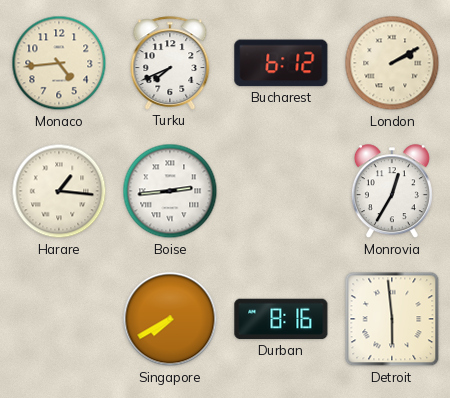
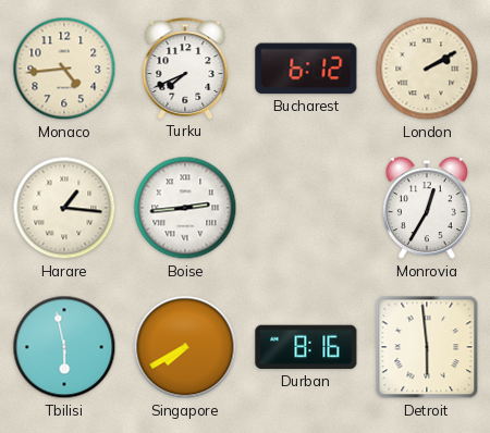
Tbilisi: none -> 5:58
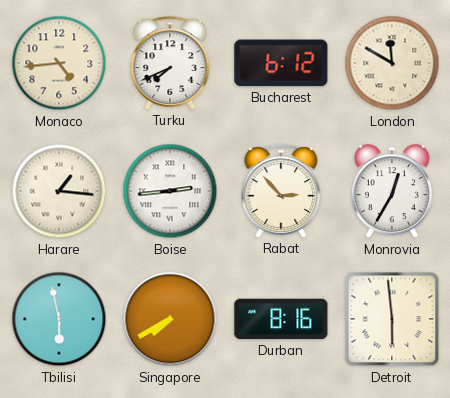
London: 2:10 -> 11:50
Rabat: none -> 2:53
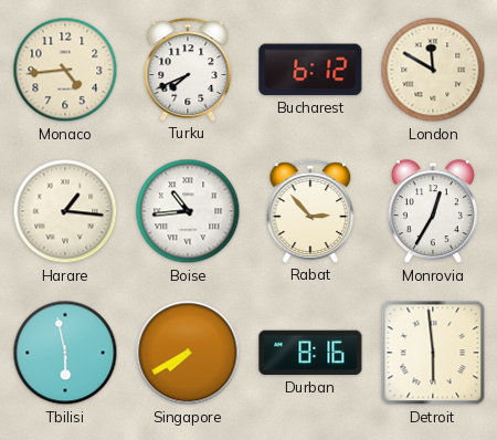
Boise: 2:44 -> 10:44
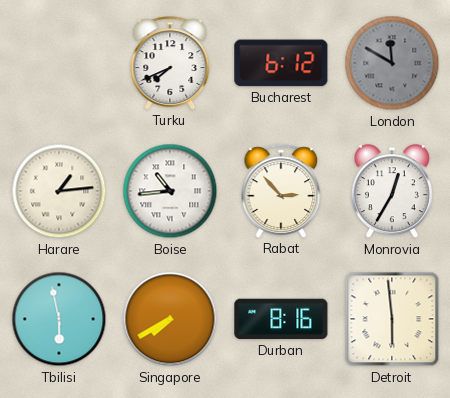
Monaco: 4:44 -> none
London dial: cream -> grey
Harare: 1:16 -> 1:14
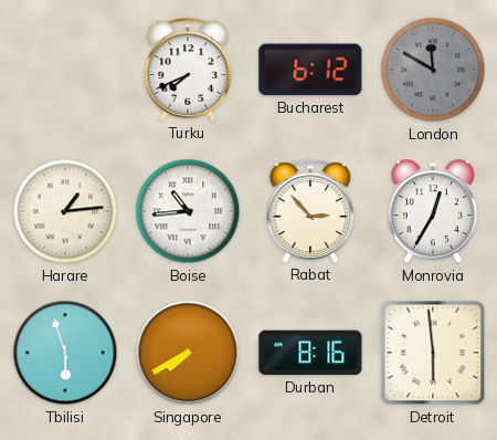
Tbilisi: 5:58 -> 5:57
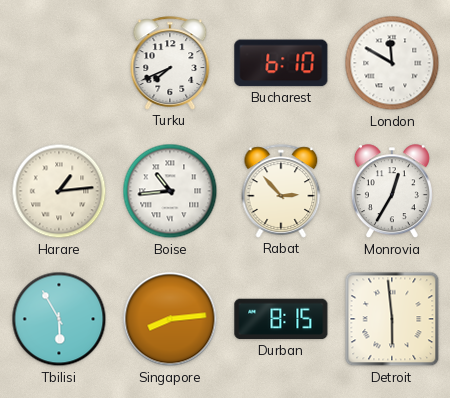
Bucharest: 6:12 -> 6:10
London dial: grey -> white
Tbilisi: 5:57 -> 5:55
Singapore: 7:40 -> 8:14
Durban: 8:16 -> 8:15
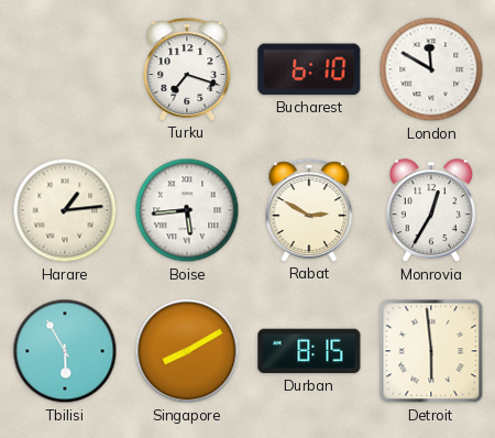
Turku: 7:41 -> 7:18
Boise: 10:44 -> 5:44
Rabat: 2:53 -> 2:50
Singapore: 8:14 -> 8:10
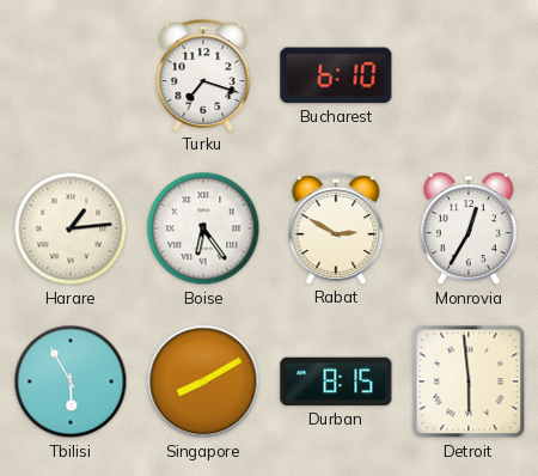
London: 11:50 -> none
Boise: 5:44 -> 6:24
